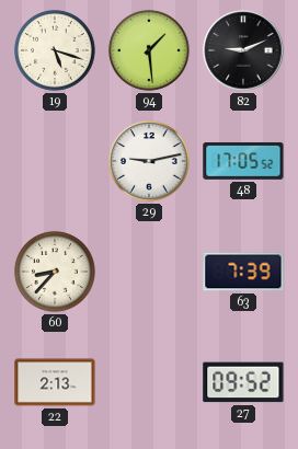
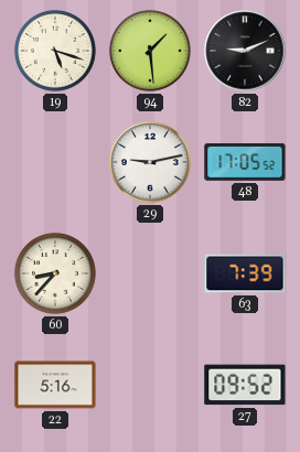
22: 2:13 -> 5:16
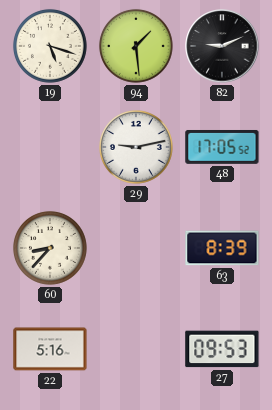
63: 7:39 -> 8:39
27: 09:52 -> 09:53
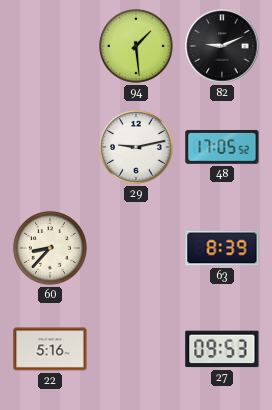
19: 5:18 -> none
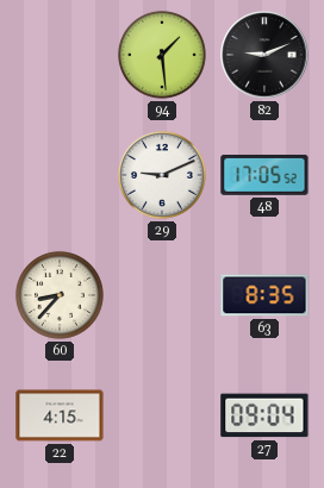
29: 9:13 -> 9:11
63: 8:39 -> 8:35
22: 5:16 -> 4:15
27: 09:53 -> 09:04
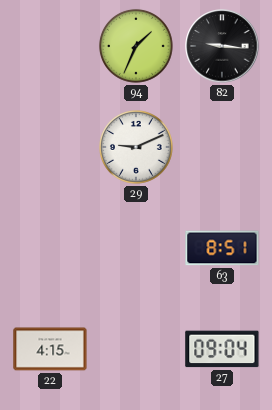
94: 1:29 -> 1:34
82: 9:11 -> 9:16
48: 17:05 -> none
60: 8:37 -> none
63: 8:35 -> 8:51
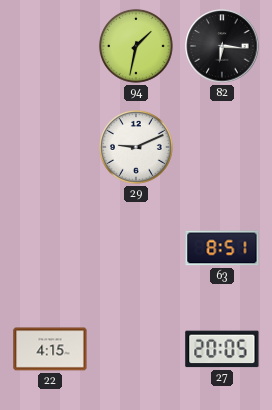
94: 1:34 -> 1:32
82: 9:16 -> 6:16
27: 09:04 -> 20:05
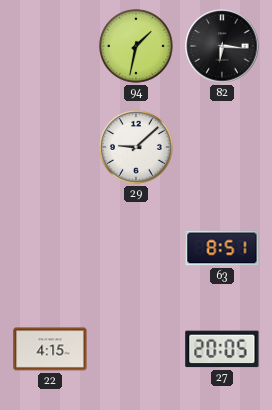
29: 9:11 -> 9:08
